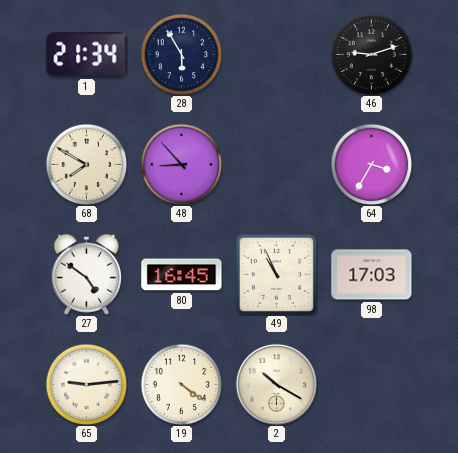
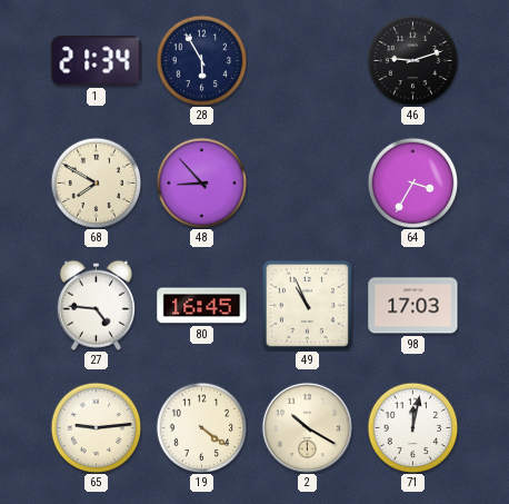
27: 4:51 -> 4:46
71: none -> 12:02
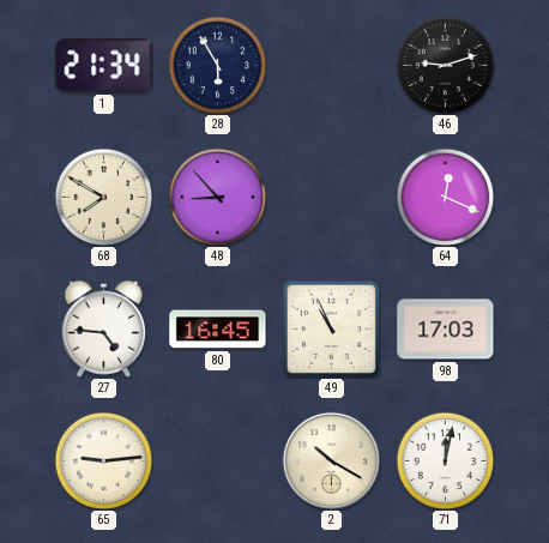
64: 3:35 -> 12:19
19: 4:21 -> none
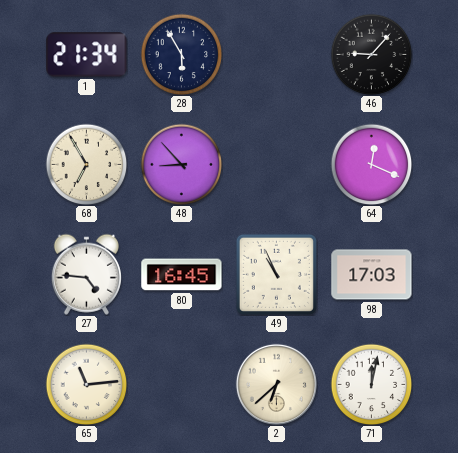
46: 9:12 -> 9:07
68: 7:50 -> 6:55
65: 9:14 -> 11:14
2: 10:20 -> 6:38
